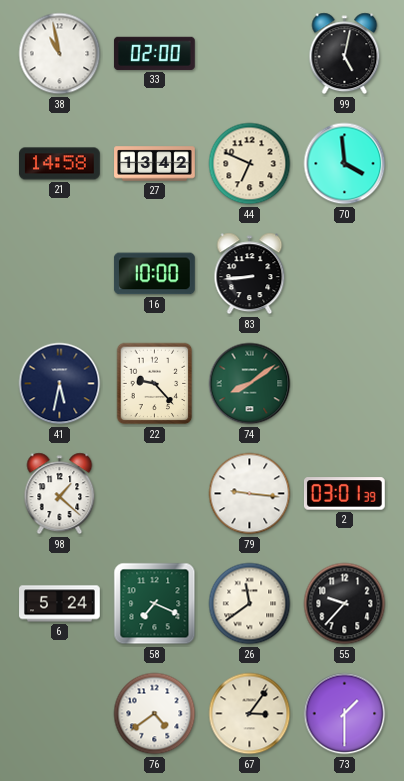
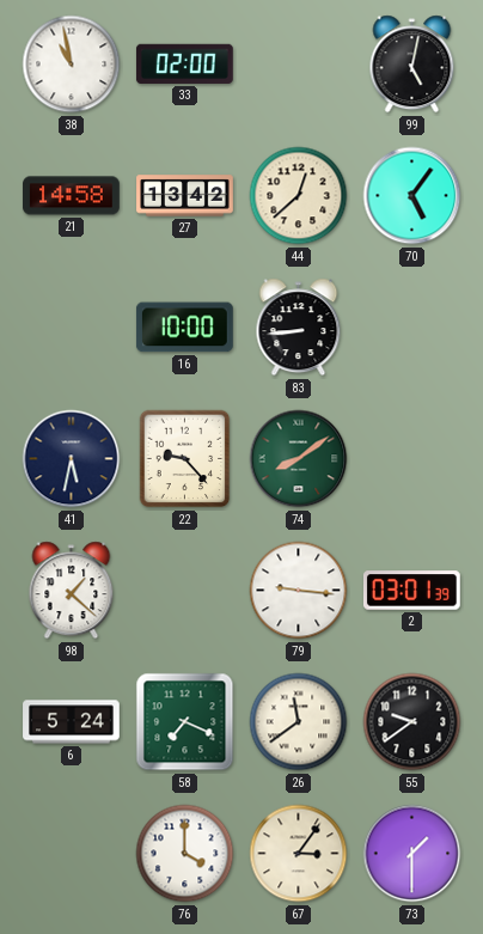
44: 6:49 -> 12:38
70: 3:59 -> 5:06
55: 9:37 -> 9:39
76: 4:39 -> 4:00
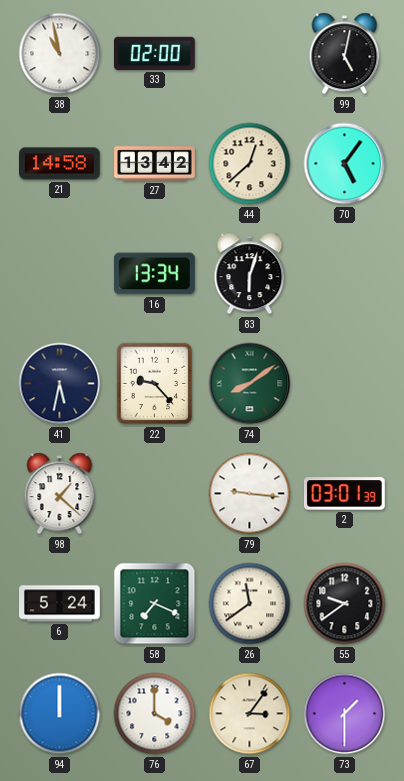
16: 10:00 -> 13:34
83: 8:44 -> 6:03
94: none -> 12:00
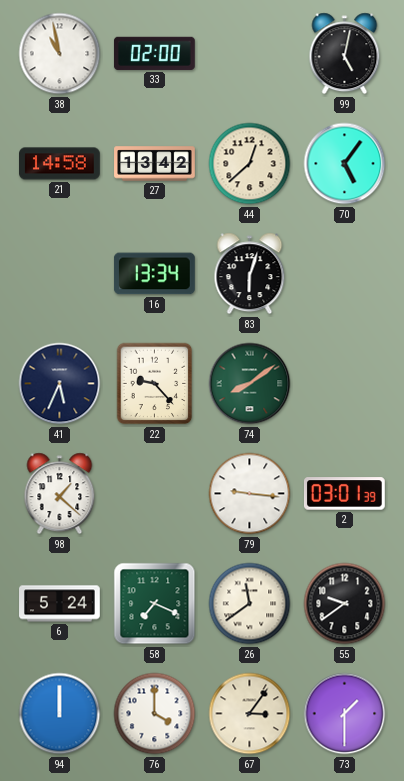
41: 5:32 -> 5:34
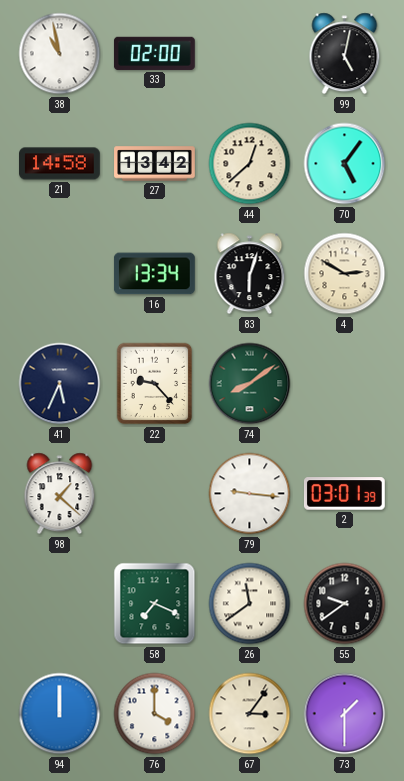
4: none -> 2:50
6: 5:24 -> none
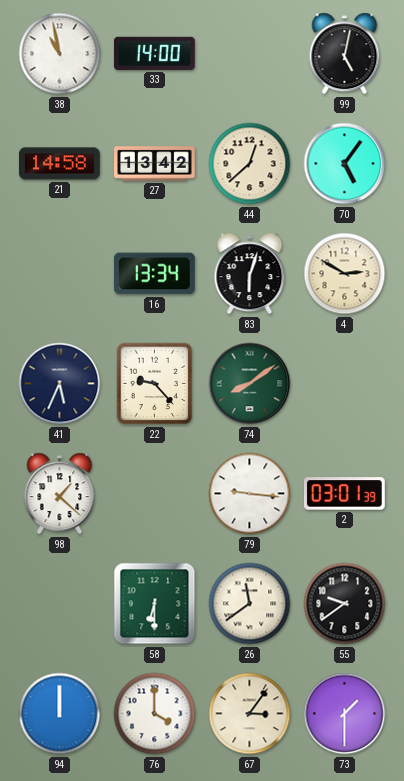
33: 02:00 -> 14:00
58: 7:19 -> 6:30
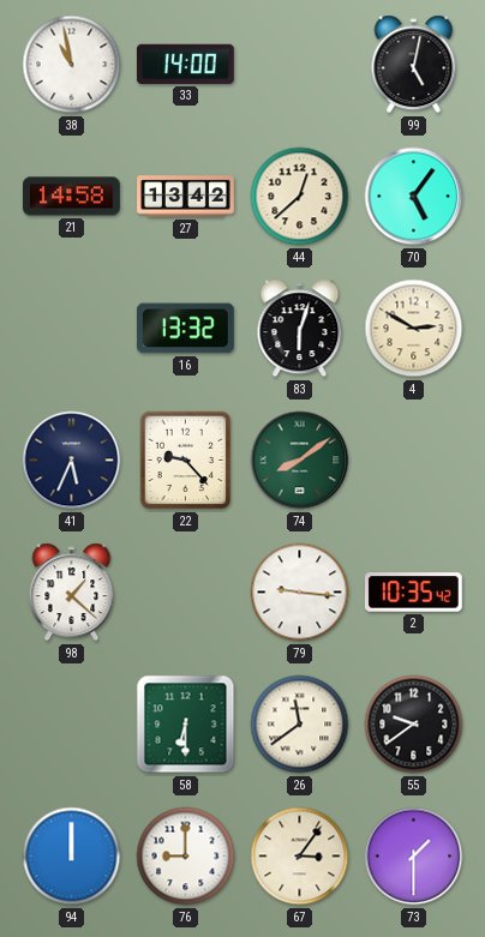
16: 13:34 -> 13:32
2: 03:01 -> 10:35
76: 4:00 -> 9:00
